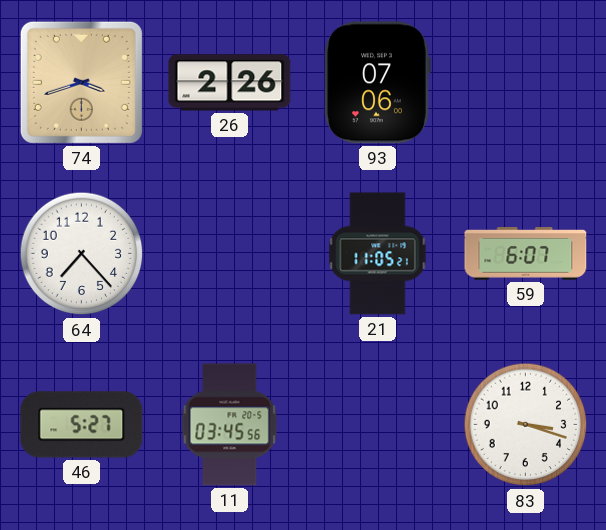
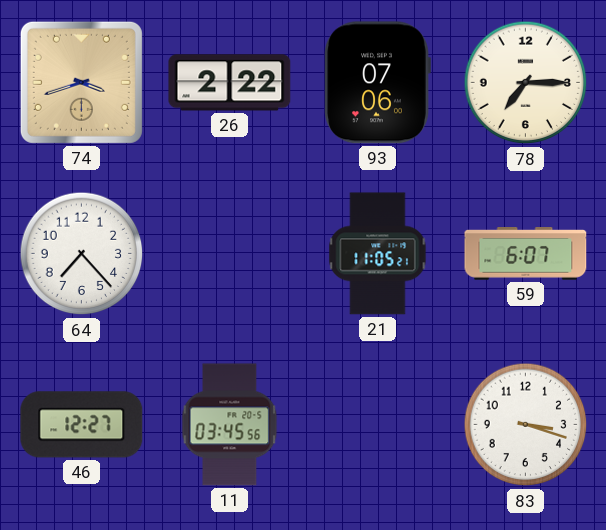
26: 2:26 -> 2:22
78: none -> 7:15
46: 5:27 -> 12:27
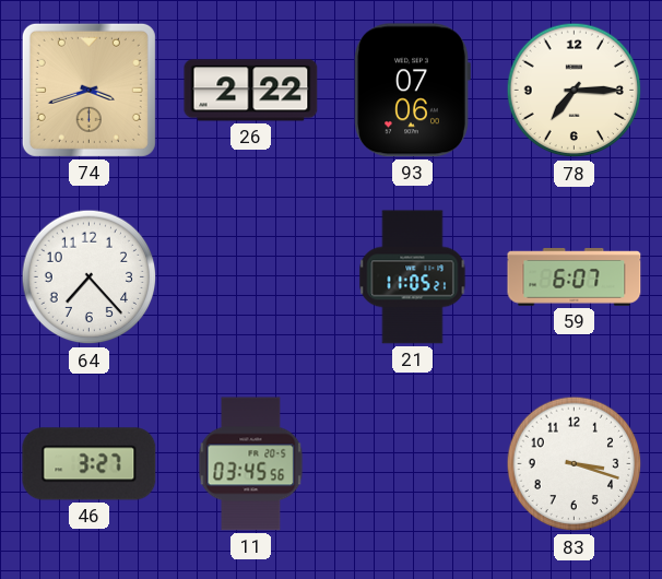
46: 12:27 -> 3:27
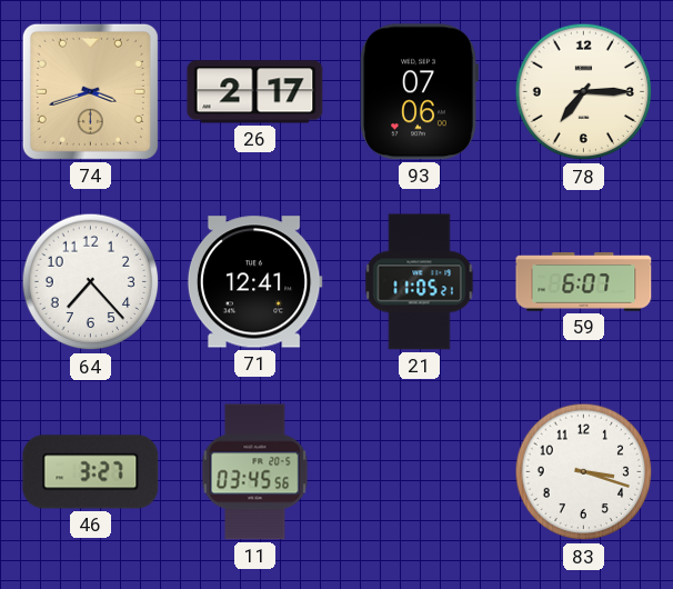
26: 2:22 -> 2:17
71: none -> 12:41
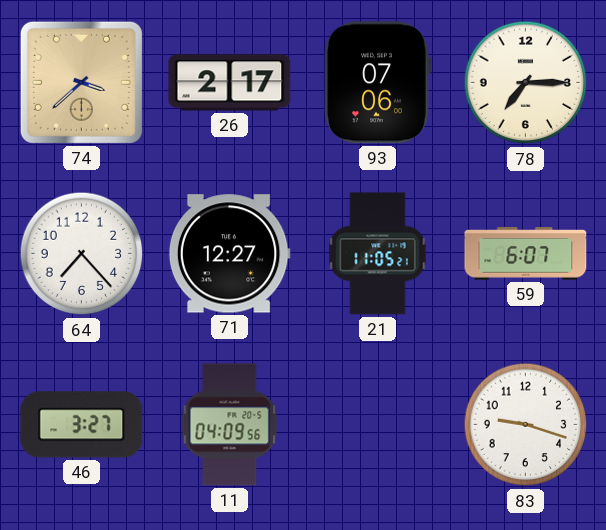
74: 3:42 -> 3:38
71: 12:41 -> 12:27
11: 03:45 -> 04:09
83: 3:18 -> 9:18
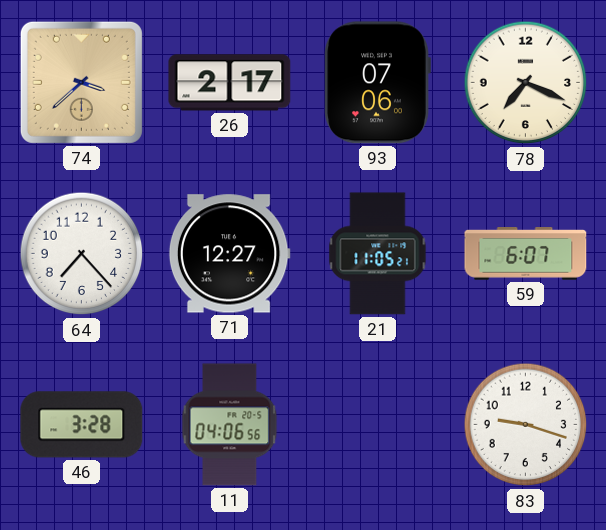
78: 7:15 -> 7:19
46: 3:27 -> 3:28
11: 04:09 -> 04:06
